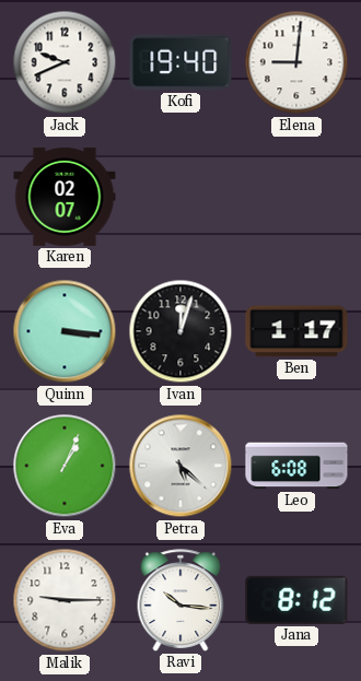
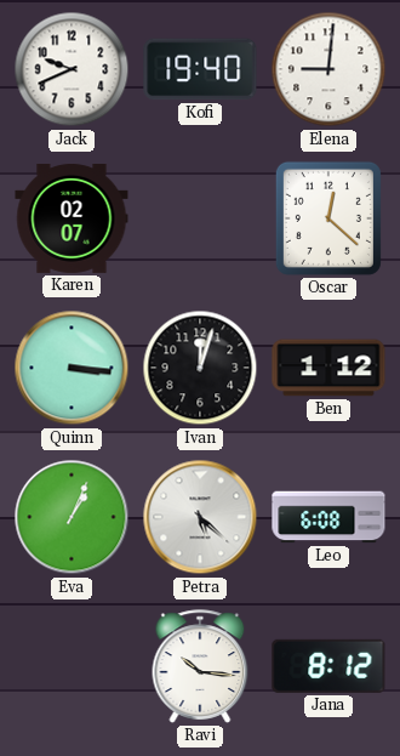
Oscar: none -> 12:22
Ben: 1:17 -> 1:12
Malik: 9:15 -> none
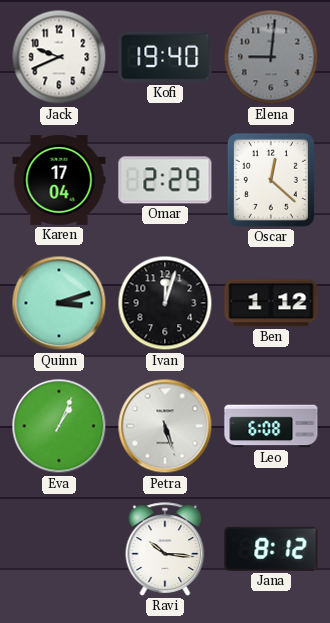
Elena dial: white -> grey
Karen: 02:07 -> 17:04
Omar: none -> 2:29
Quinn: 3:16 -> 3:12
Petra: 5:22 -> 5:27
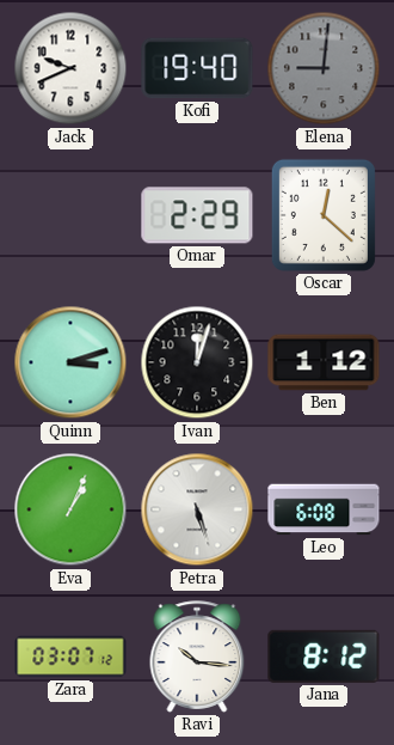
Karen: 17:04 -> none
Zara: none -> 03:07
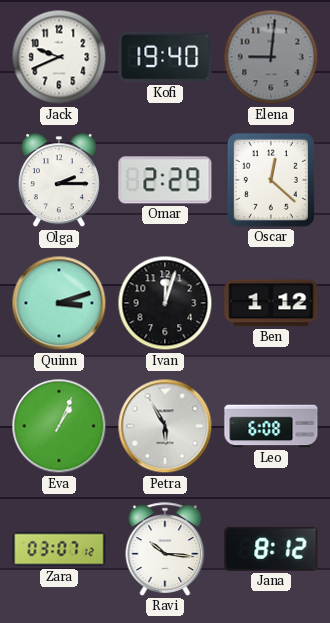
Olga: none -> 2:15
Petra: 5:27 -> 5:55
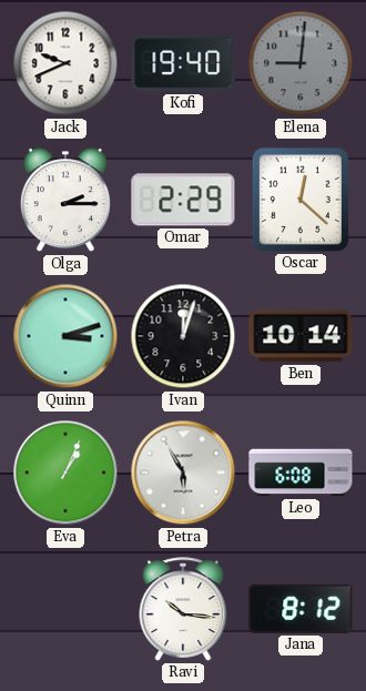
Ben: 1:12 -> 10:14
Zara: 03:07 -> none
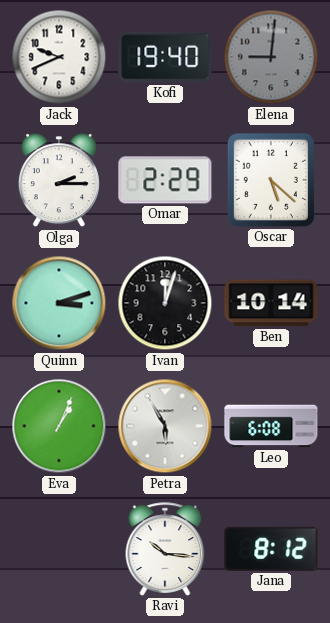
Oscar: 12:22 -> 5:22
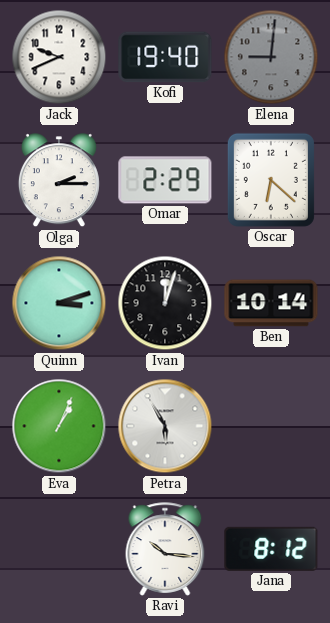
Oscar: 5:22 -> 6:22
Leo: 6:08 -> none
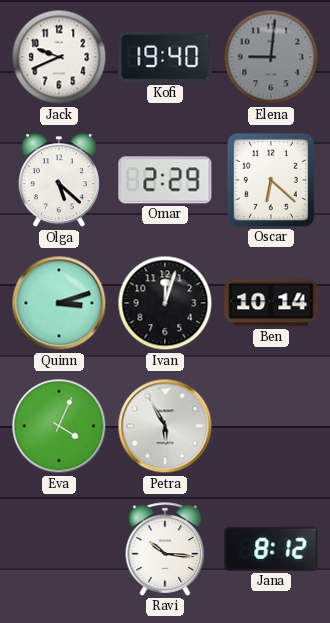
Olga: 2:15 -> 5:22
Eva: 1:04 -> 4:04
